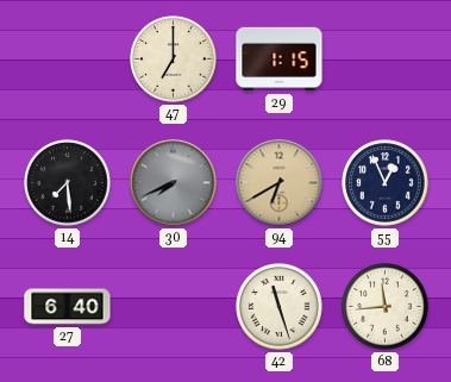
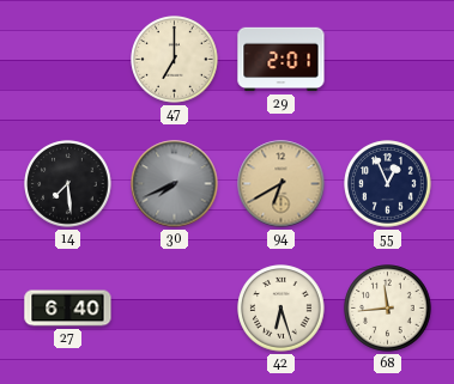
29: 1:15 -> 2:01
42: 11:27 -> 6:27
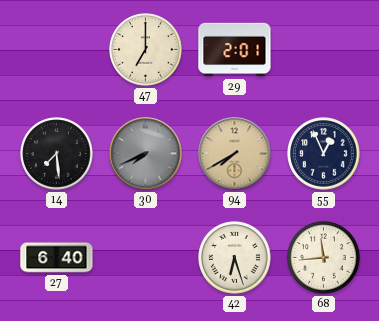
94: 6:40 -> 7:40
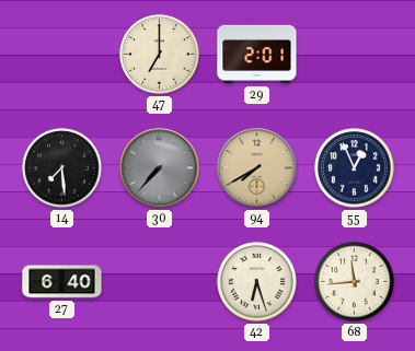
30: 7:41 -> 7:37
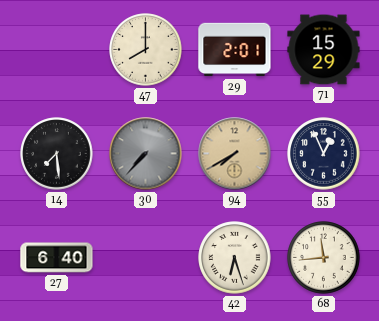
47: 7:00 -> 8:00
71: none -> 15:29
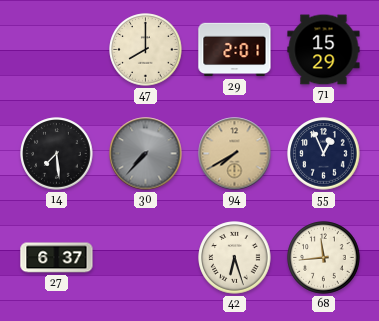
27: 6:40 -> 6:37
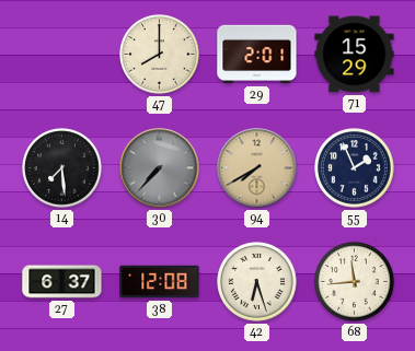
55: 12:56 -> 1:56
38: none -> 12:08
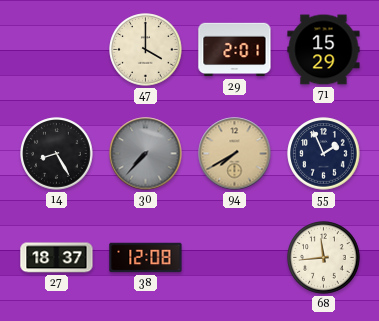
47: 8:00 -> 4:00
14: 7:29 -> 8:25
27: 6:37 -> 18:37
42: 6:27 -> none
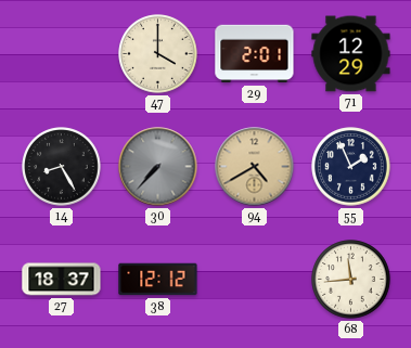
71: 15:29 -> 12:29
94: 7:40 -> 4:40
38: 12:08 -> 12:12
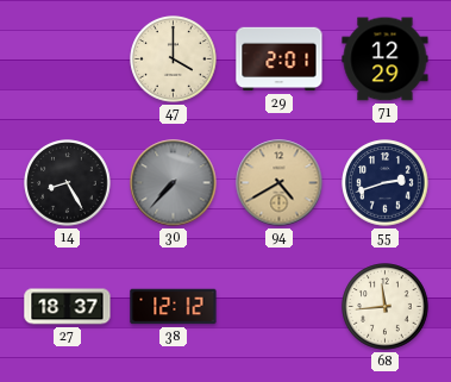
55: 1:56 -> 2:42
